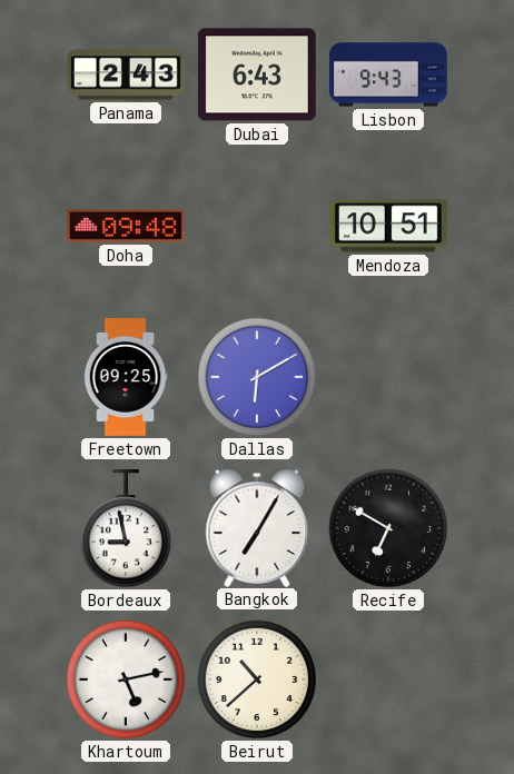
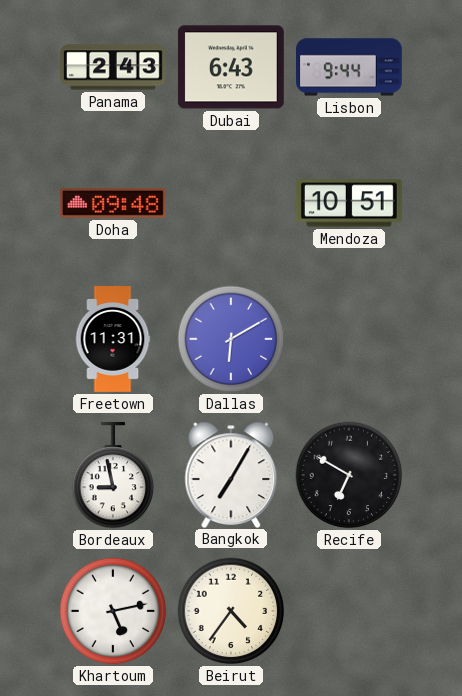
Lisbon: 9:43 -> 9:44
Freetown: 09:25 -> 11:31
Beirut: 10:38 -> 4:36
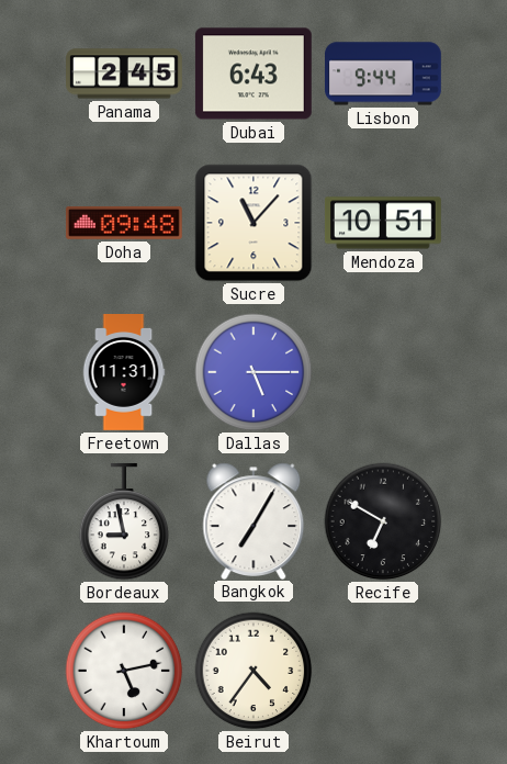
Panama: 2:43 -> 2:45
Sucre: none -> 11:07
Dallas: 6:10 -> 5:15
